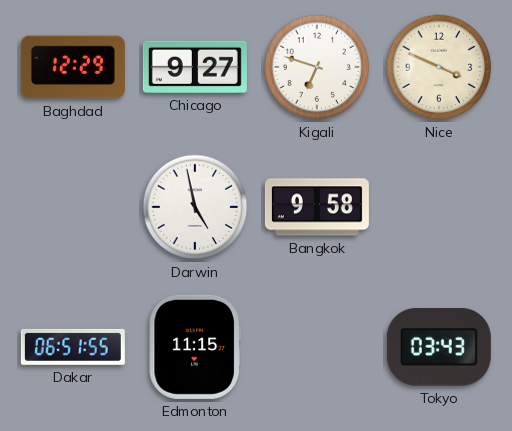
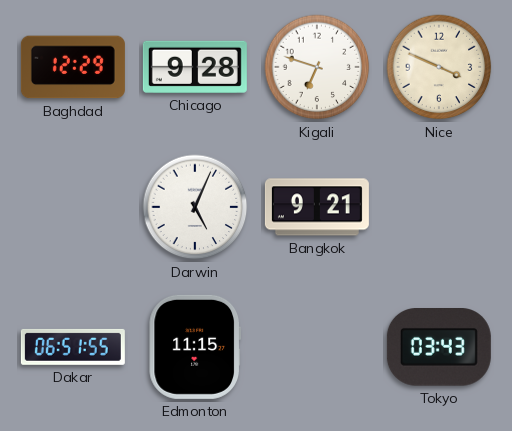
Chicago: 9:27 -> 9:28
Darwin: 4:58 -> 5:04
Bangkok: 9:58 -> 9:21
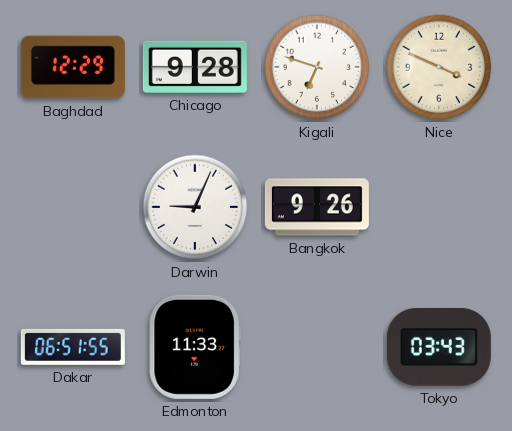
Darwin: 5:04 -> 9:04
Bangkok: 9:21 -> 9:26
Edmonton: 11:15 -> 11:33
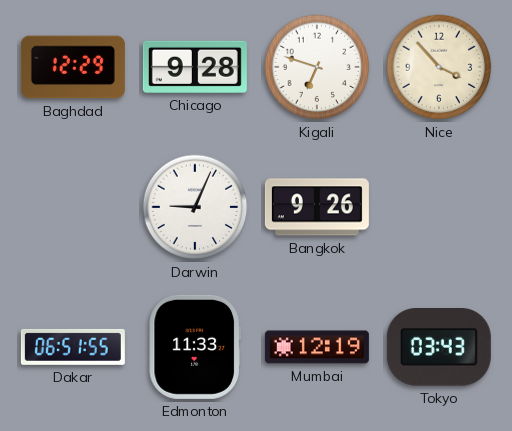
Nice: 3:49 -> 3:53
Mumbai: none -> 12:19
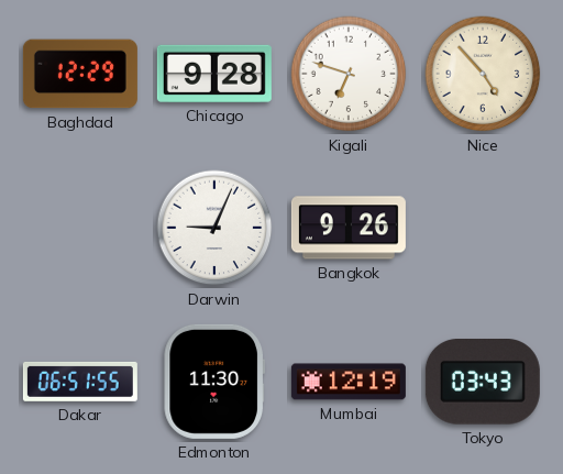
Nice: 3:53 -> 4:53
Edmonton: 11:33 -> 11:30
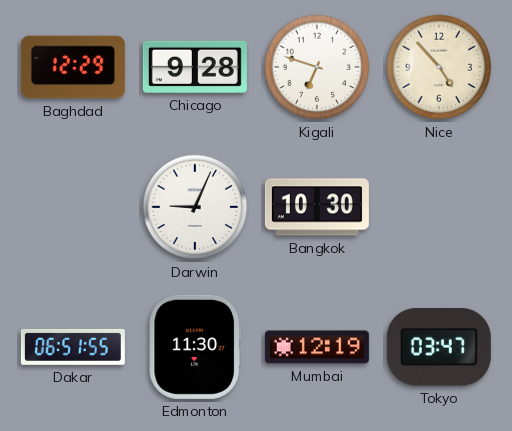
Bangkok: 9:26 -> 10:30
Tokyo: 03:43 -> 03:47
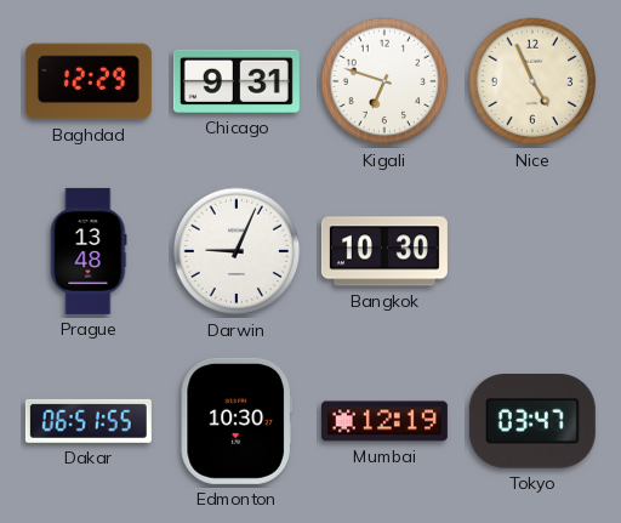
Chicago: 9:28 -> 9:31
Nice: 4:53 -> 4:56
Prague: none -> 13:48
Edmonton: 11:30 -> 10:30
